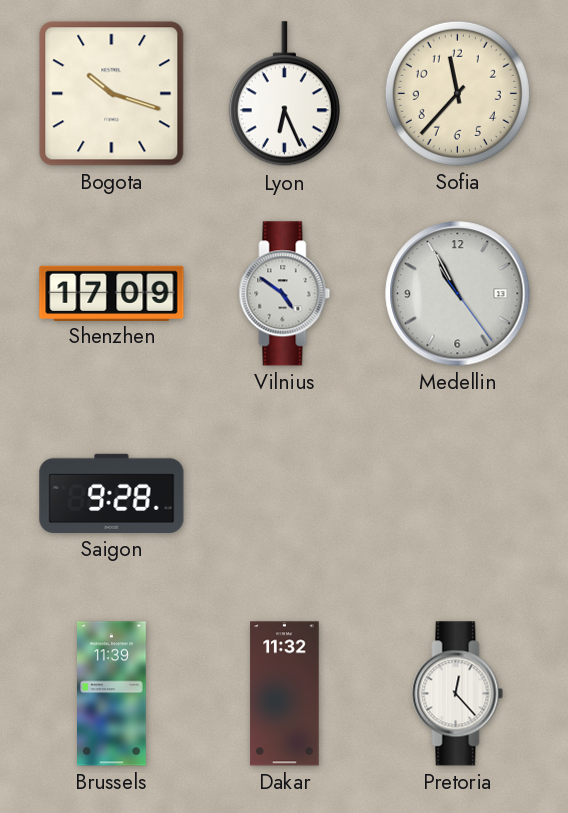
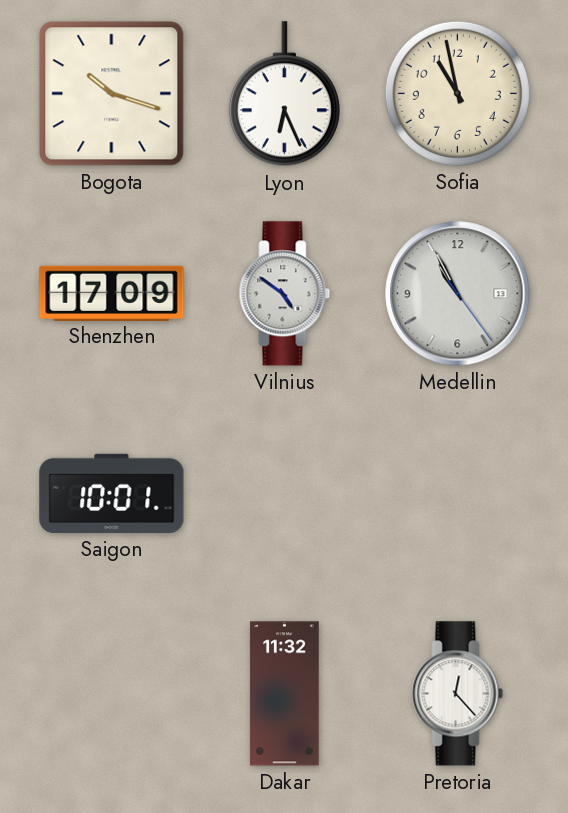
Sofia: 11:37 -> 10:58
Saigon: 9:28 -> 10:01
Brussels: 11:39 -> none
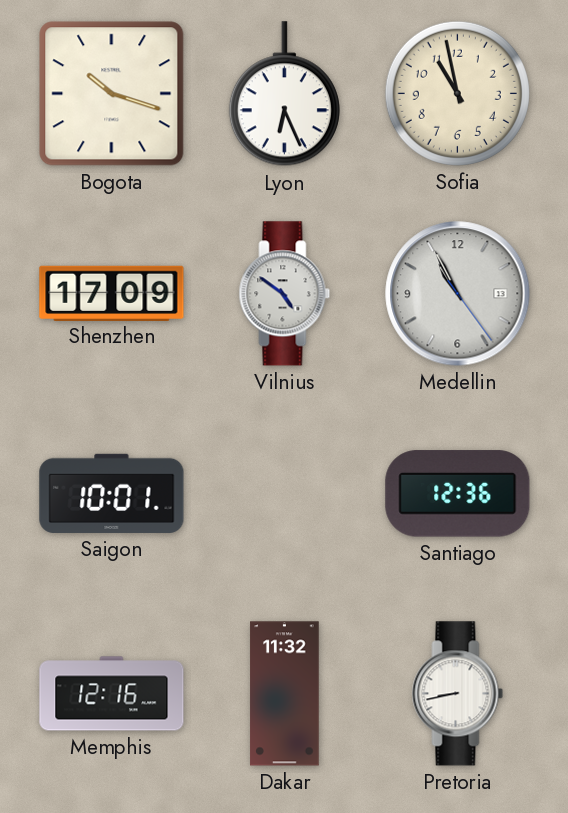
Santiago: none -> 12:36
Memphis: none -> 12:16
Pretoria: 12:23 -> 8:43
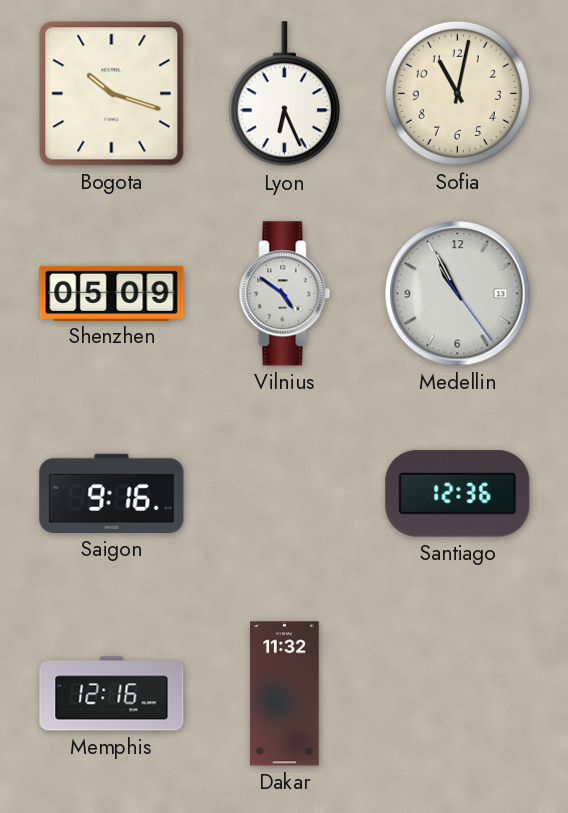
Sofia: 10:58 -> 11:02
Shenzhen: 17:09 -> 05:09
Saigon: 10:01 -> 9:16
Pretoria: 8:43 -> none
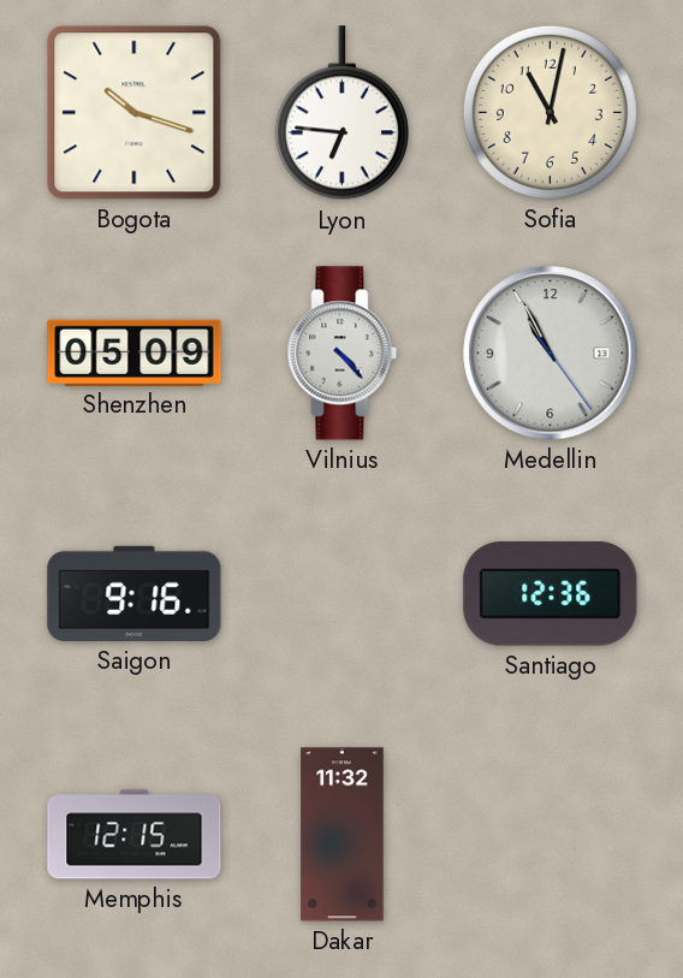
Lyon: 6:26 -> 6:46
Vilnius: 4:51 -> 4:23
Memphis: 12:16 -> 12:15
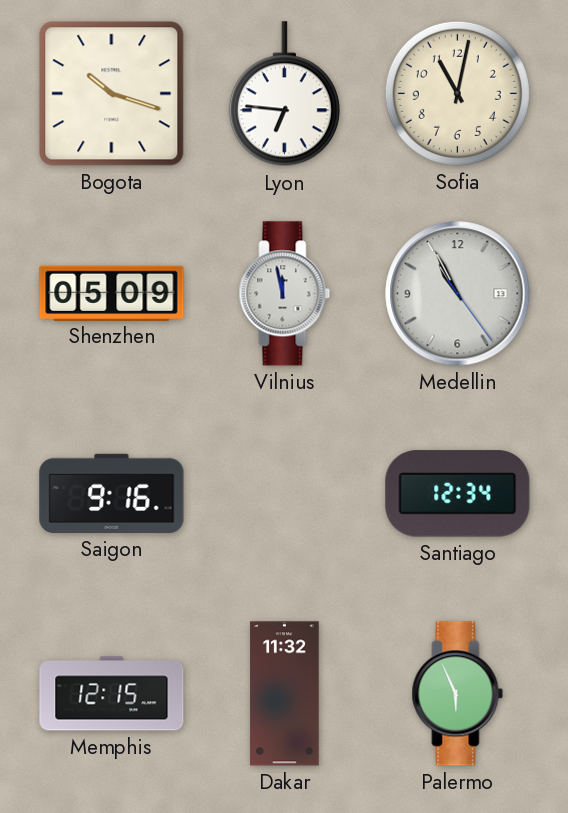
Vilnius: 4:23 -> 11:58
Santiago: 12:36 -> 12:34
Palermo: none -> 5:56
